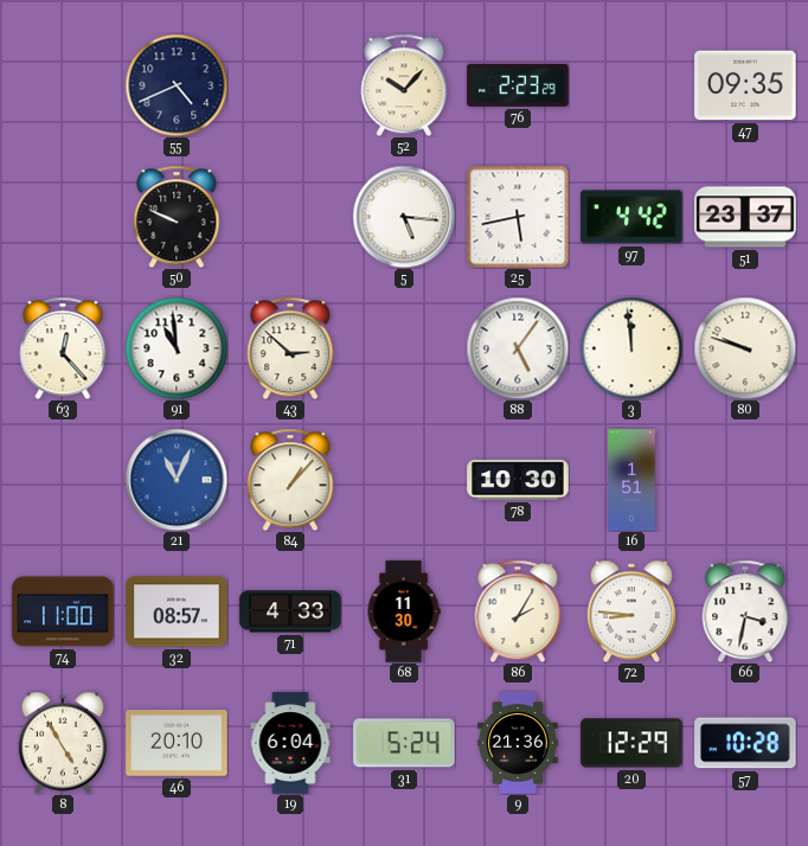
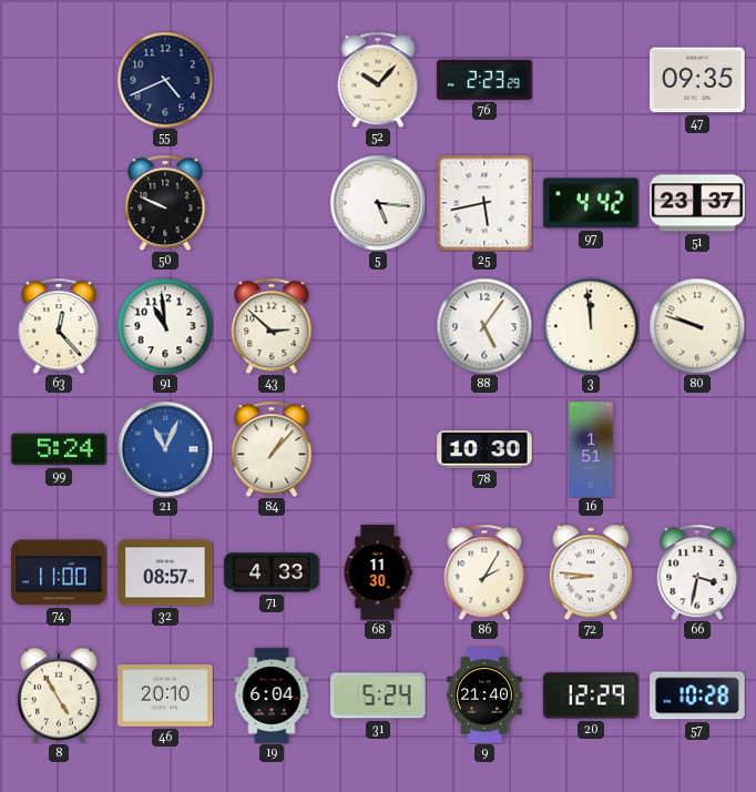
99: none -> 5:24
9: 21:36 -> 21:40
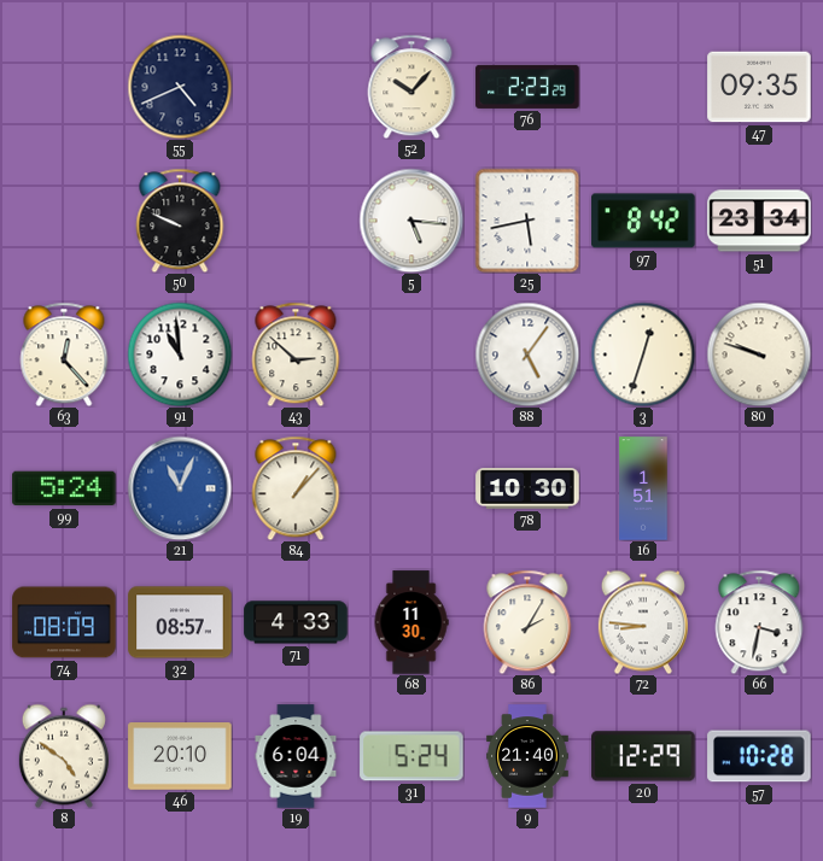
97: 4:42 -> 8:42
51: 23:37 -> 23:34
3: 11:59 -> 12:33
74: 11:00 -> 08:09
8: 4:55 -> 4:51
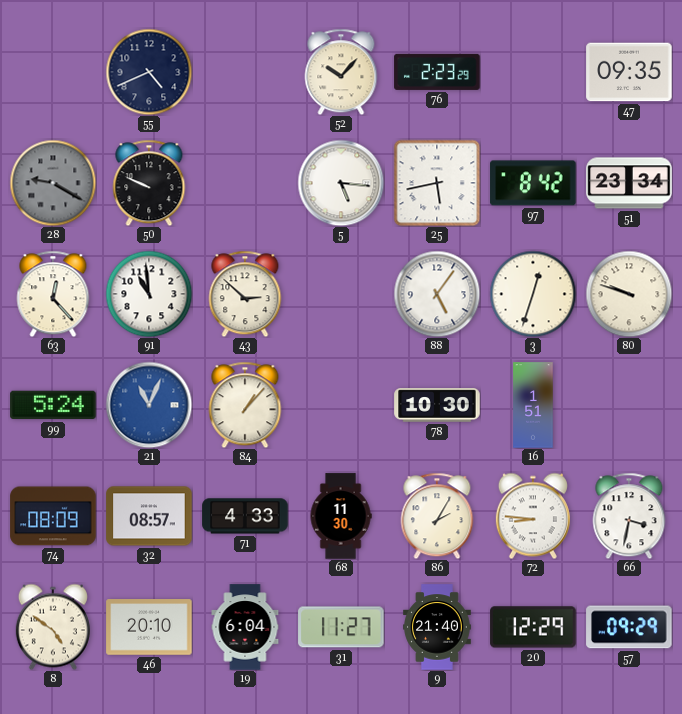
28: none -> 9:20
31: 5:24 -> 11:27
57: 10:28 -> 09:29
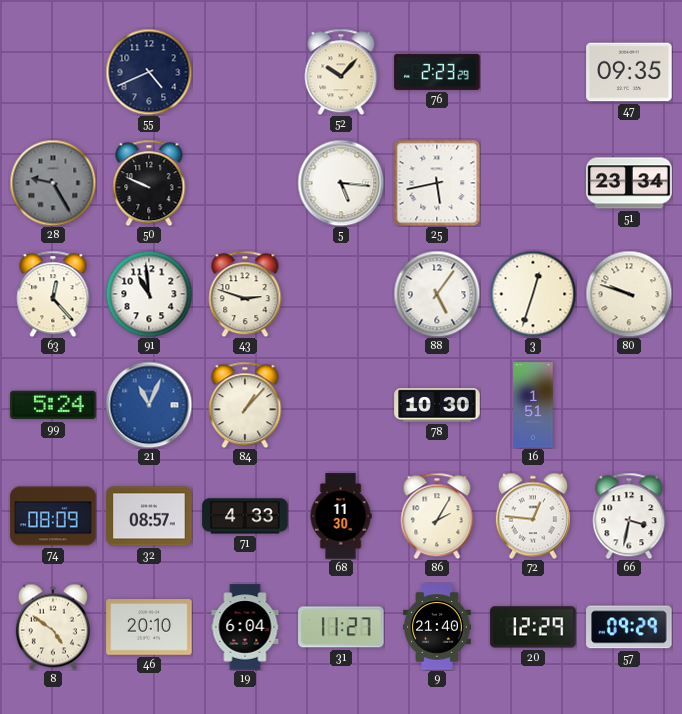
28: 9:20 -> 9:25
97: 8:42 -> none
43: 2:52 -> 2:48
72: 8:46 -> 12:46
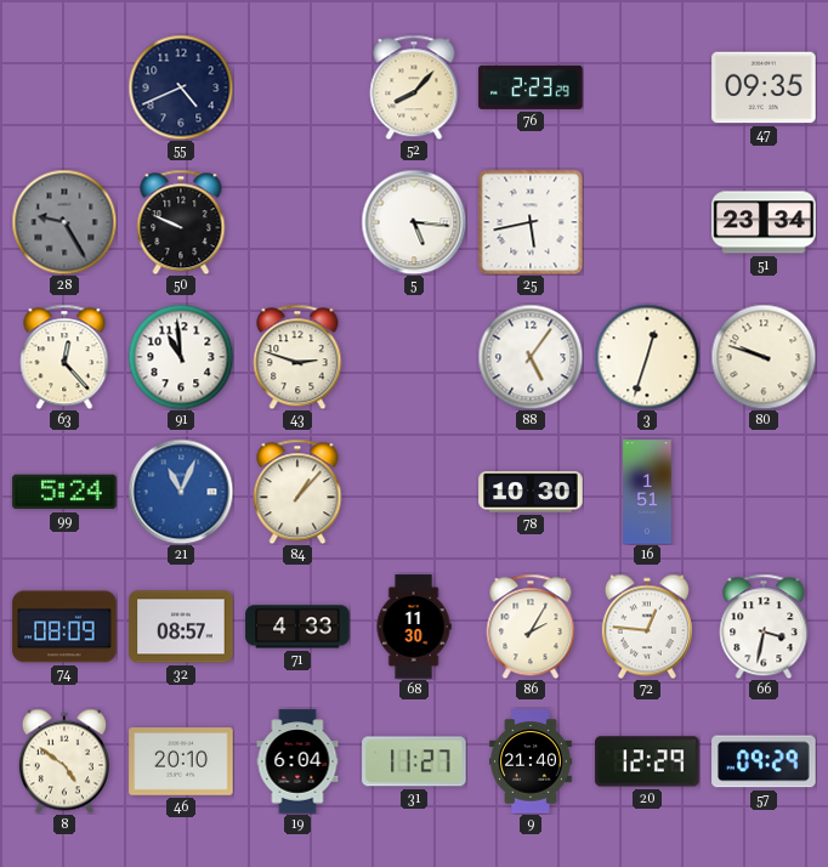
52: 10:07 -> 8:07
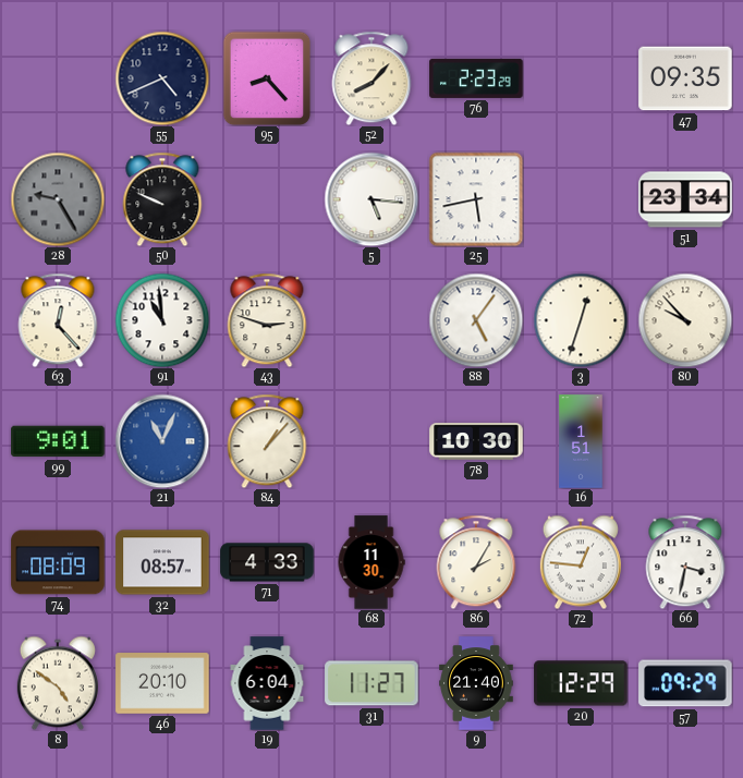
95: none -> 8:23
80: 9:48 -> 9:53
99: 5:24 -> 9:01
